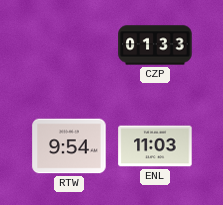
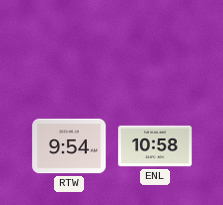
CZP: 01:33 -> none
ENL: 11:03 -> 10:58
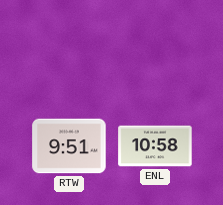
RTW: 9:54 -> 9:51
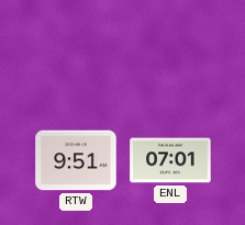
ENL: 10:58 -> 07:01
